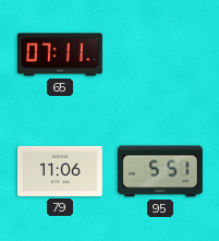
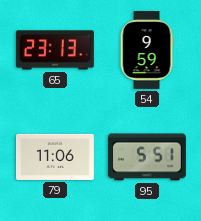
65: 07:11 -> 23:13
54: none -> 9:59
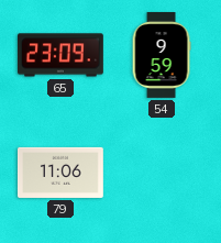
65: 23:13 -> 23:09
95: 5:51 -> none
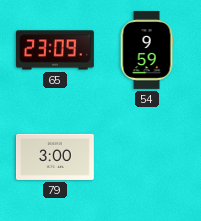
79: 11:06 -> 3:00
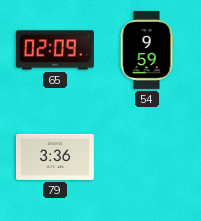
65: 23:09 -> 02:09
79: 3:00 -> 3:36
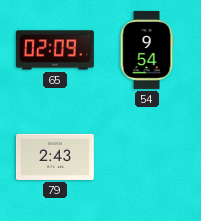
54: 9:59 -> 9:54
79: 3:36 -> 2:43
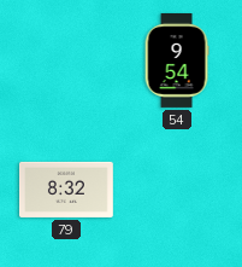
65: 02:09 -> none
79: 2:43 -> 8:32
